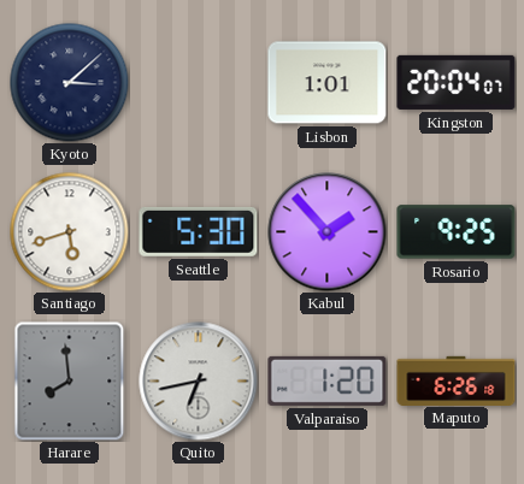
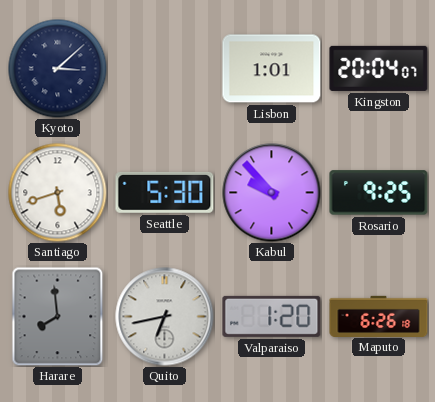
Kabul: 1:53 -> 9:53
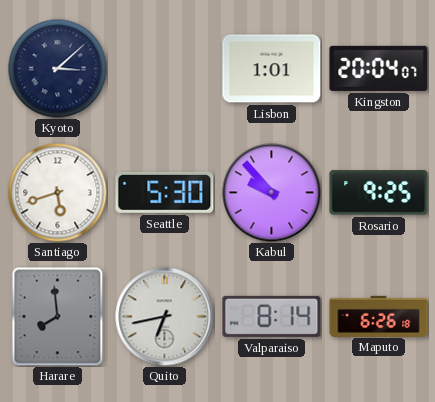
Valparaiso: 1:20 -> 8:14
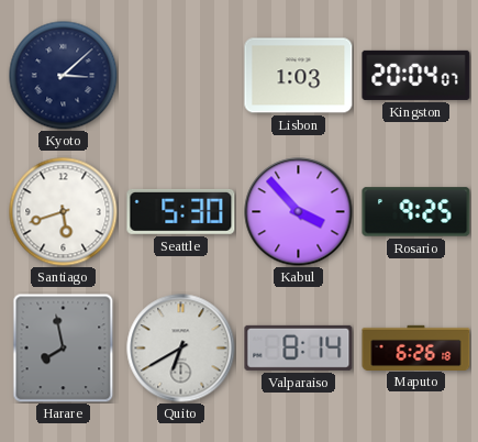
Lisbon: 1:01 -> 1:03
Kabul: 9:53 -> 3:53
Harare: 7:59 -> 7:58
Quito: 6:43 -> 6:40
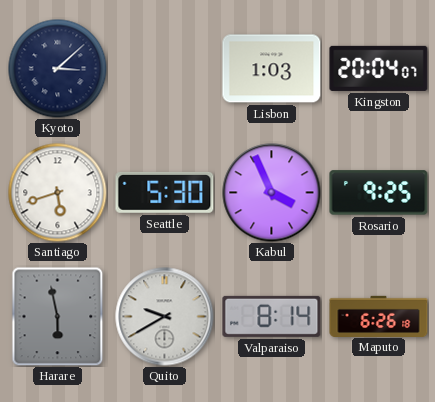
Kabul: 3:53 -> 3:56
Harare: 7:58 -> 5:58
Quito: 6:40 -> 9:40
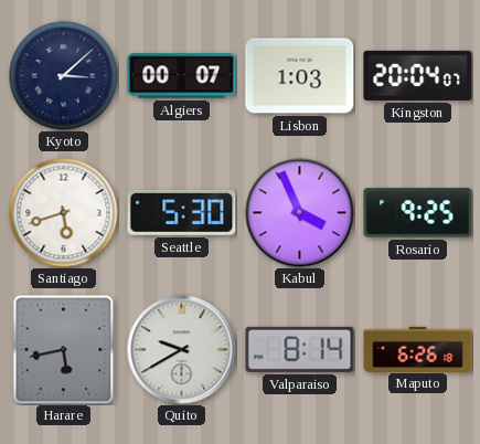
Algiers: none -> 00:07
Harare: 5:58 -> 5:43
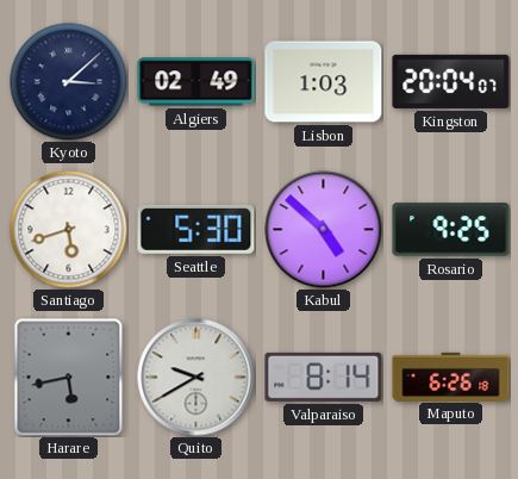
Algiers: 00:07 -> 02:49
Kabul: 3:56 -> 4:52
